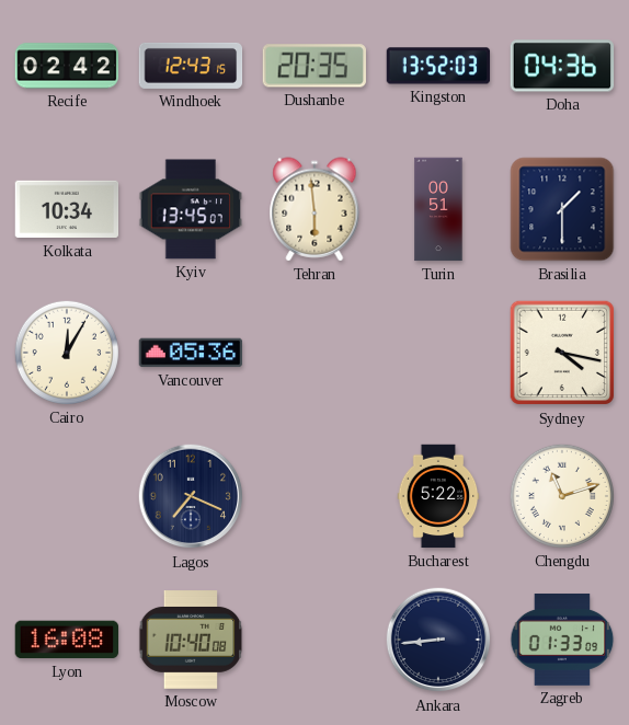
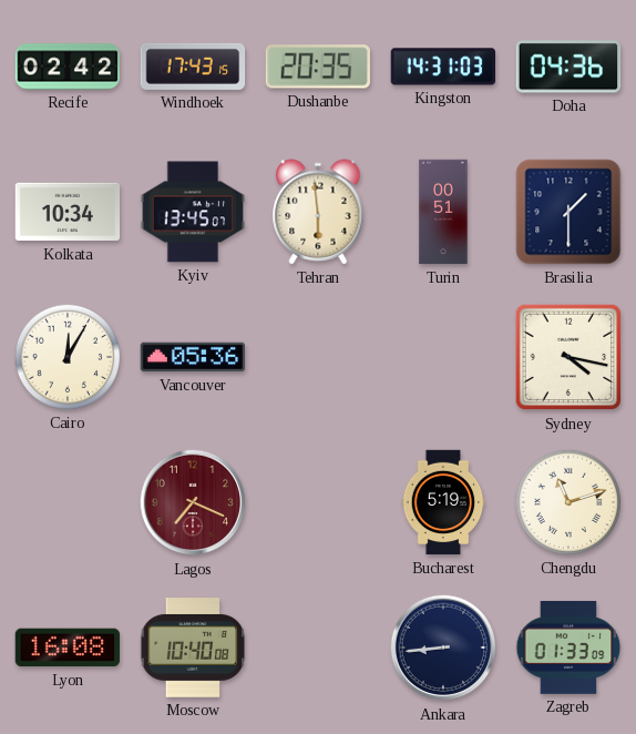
Windhoek: 12:43 -> 17:43
Kingston: 13:52 -> 14:31
Lagos dial: navy -> burgundy
Bucharest: 5:22 -> 5:19
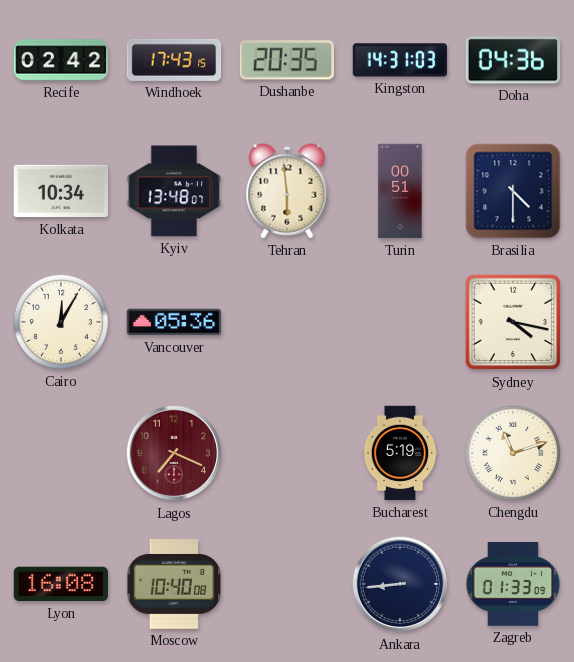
Kyiv: 13:45 -> 13:48
Brasilia: 1:30 -> 4:30
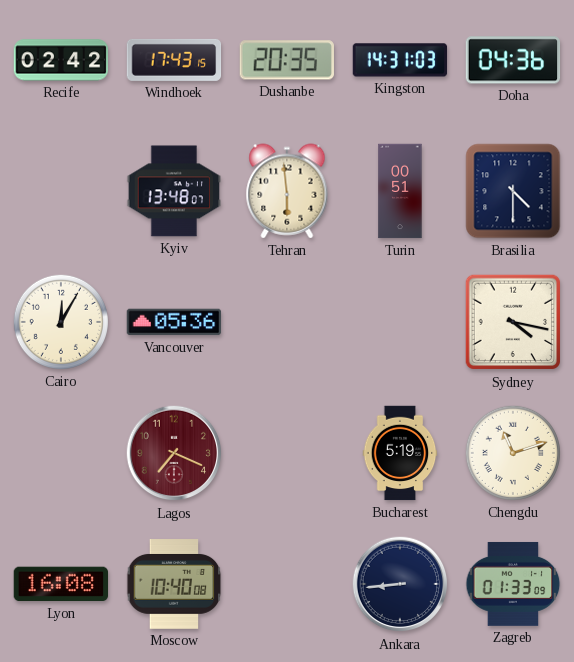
Kolkata: 10:34 -> none
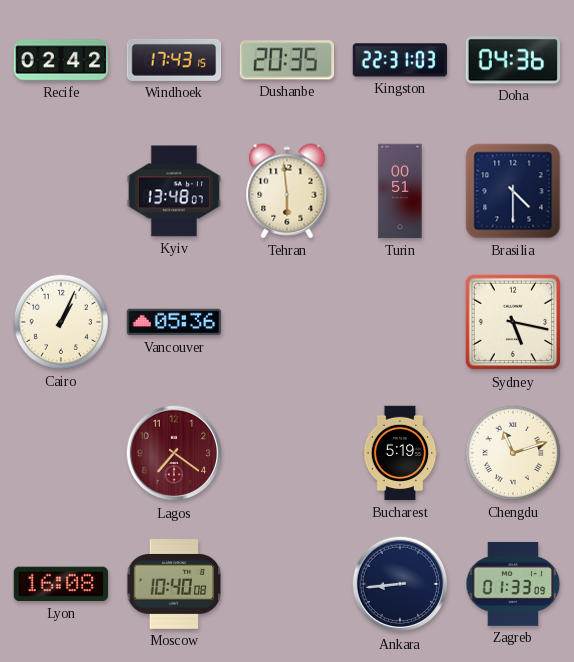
Kingston: 14:31 -> 22:31
Cairo: 12:05 -> 1:04
Sydney: 4:17 -> 5:17
Lagos: 7:19 -> 7:21
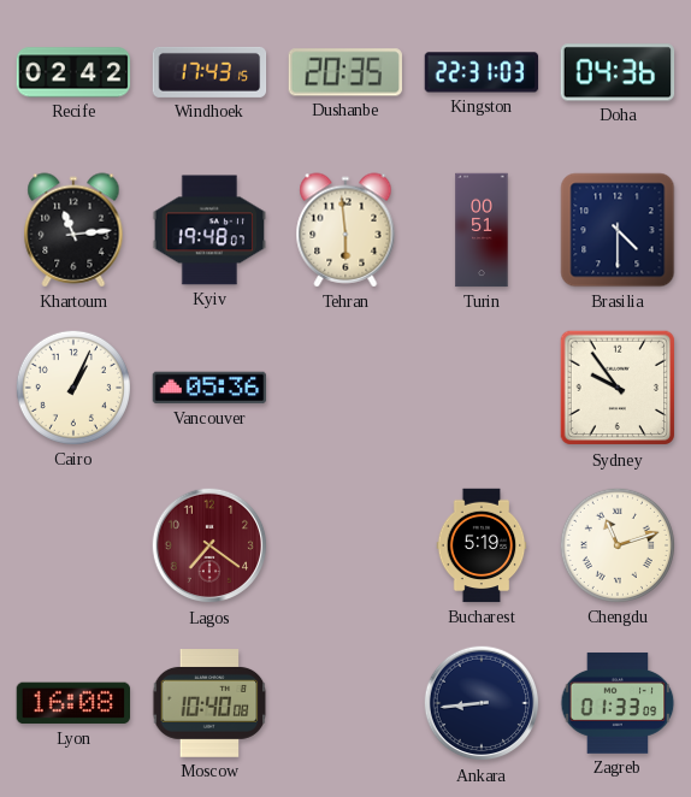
Khartoum: none -> 11:14
Kyiv: 13:48 -> 19:48
Sydney: 5:17 -> 9:54
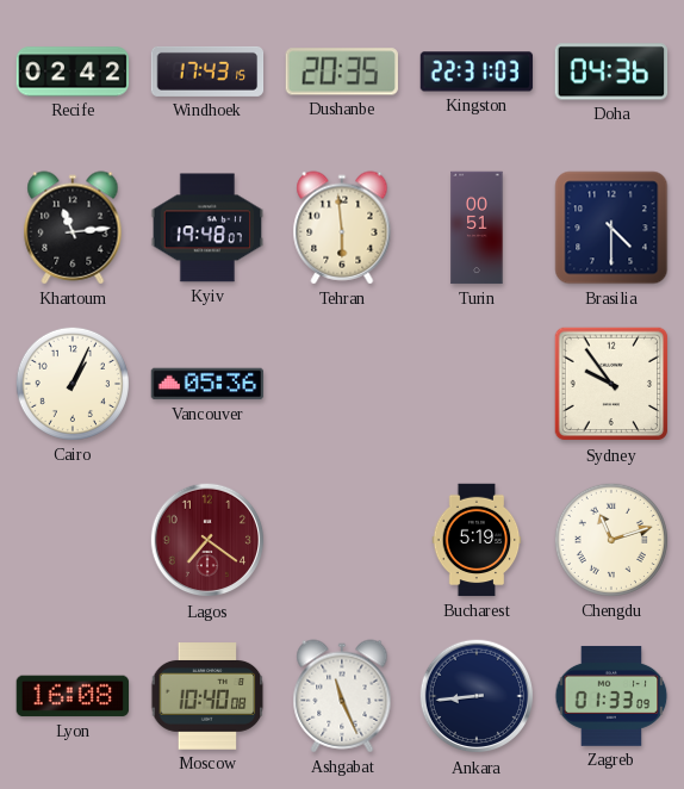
Ashgabat: none -> 11:26
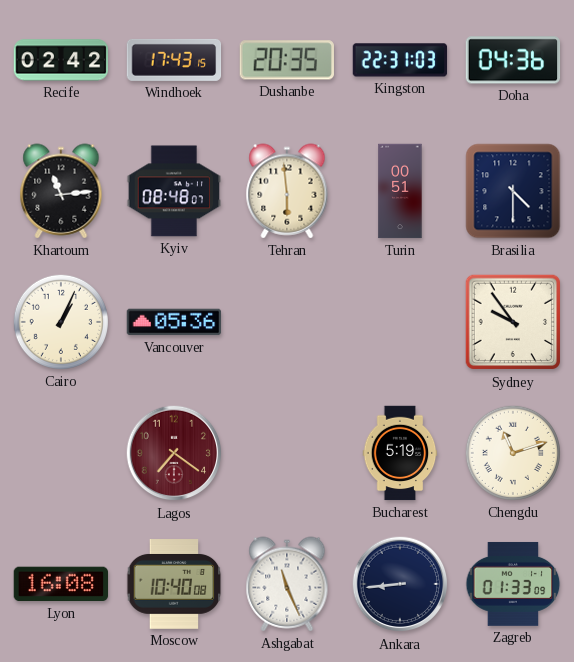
Kyiv: 19:48 -> 08:48
